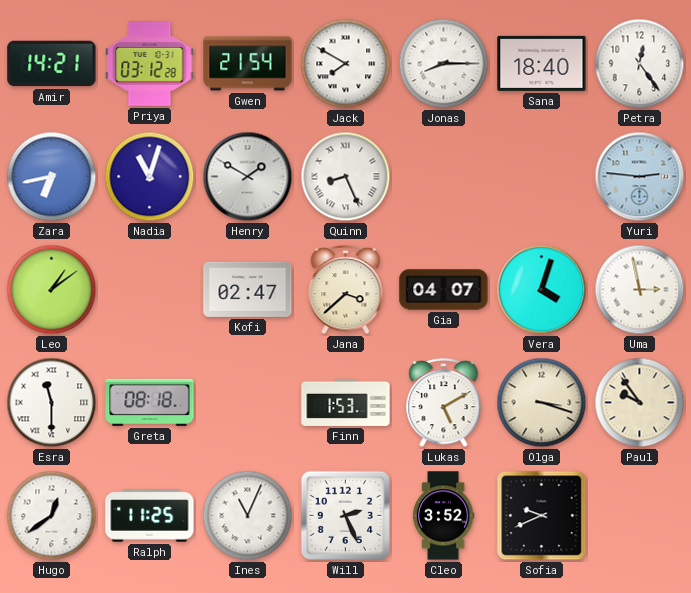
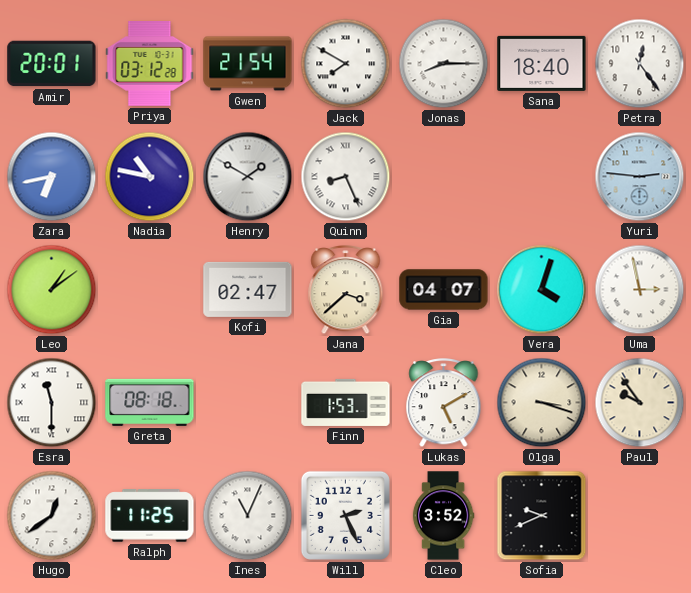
Amir: 14:21 -> 20:01
Nadia: 11:03 -> 10:47
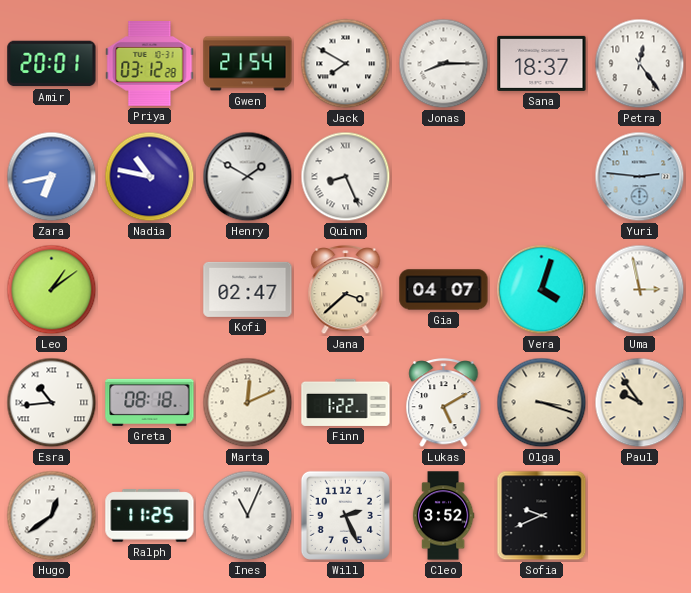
Sana: 18:40 -> 18:37
Esra: 11:30 -> 10:44
Marta: none -> 12:11
Finn: 1:53 -> 1:22
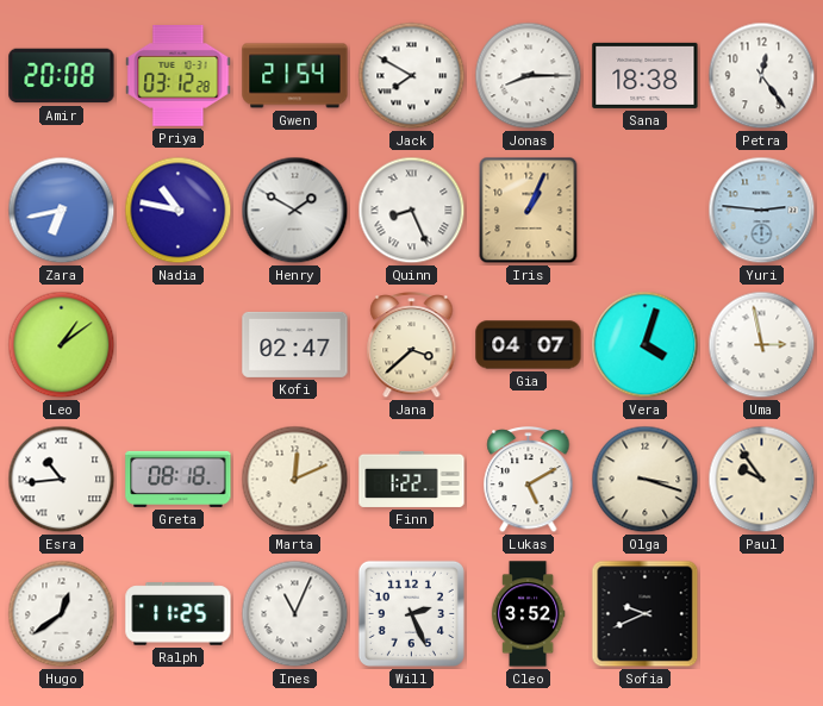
Amir: 20:01 -> 20:08
Sana: 18:37 -> 18:38
Iris: none -> 1:04
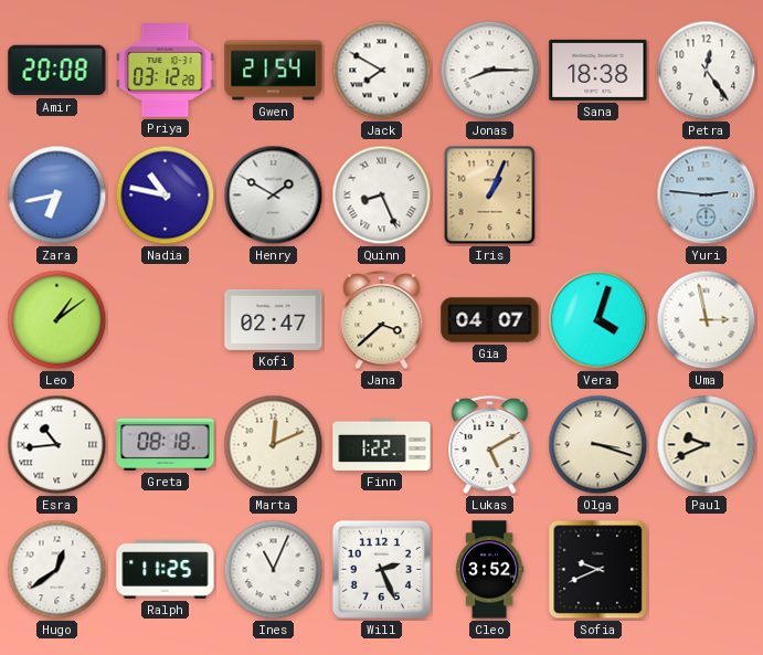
Paul: 9:54 -> 9:41
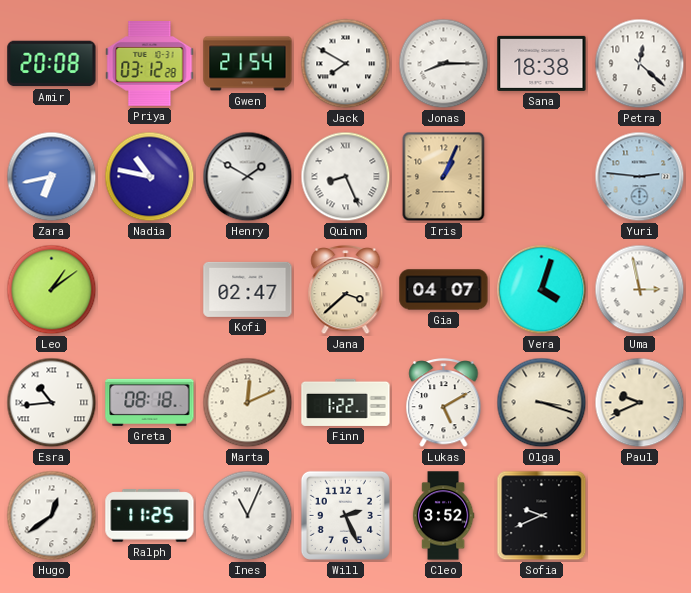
Petra: 12:24 -> 12:22
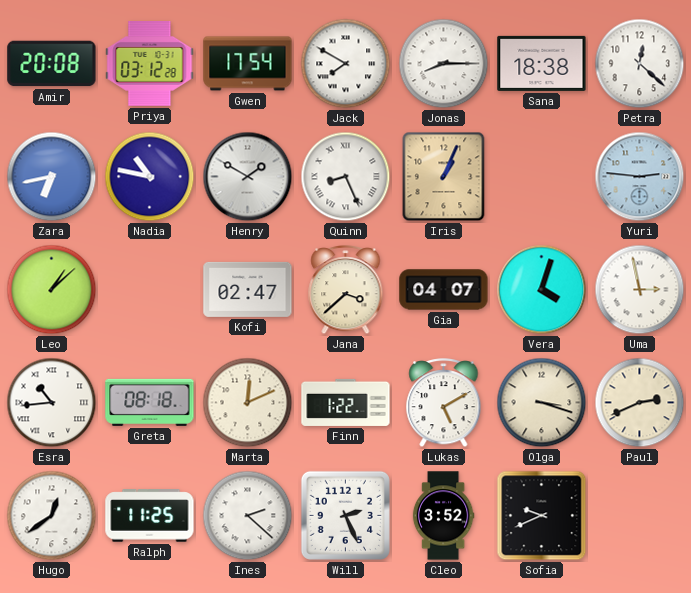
Gwen: 21:54 -> 17:54
Leo: 1:09 -> 1:08
Paul: 9:41 -> 2:41
Ines: 11:04 -> 2:22
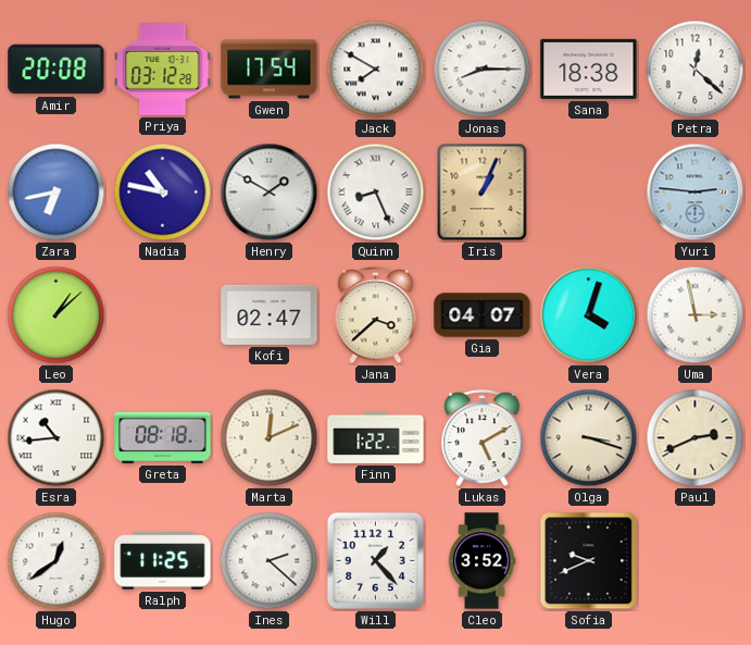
Will: 2:26 -> 1:23
